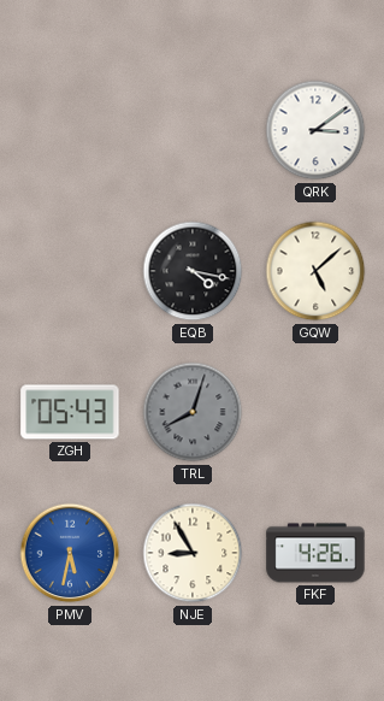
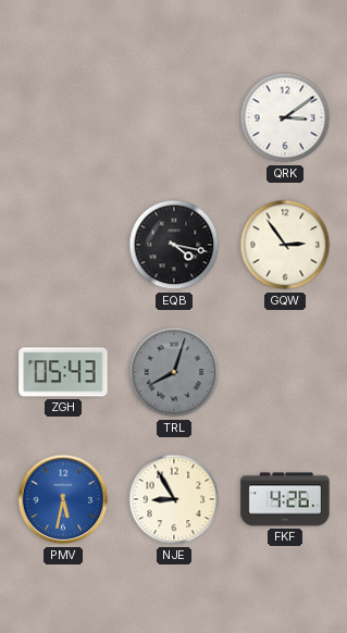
GQW: 5:08 -> 2:54
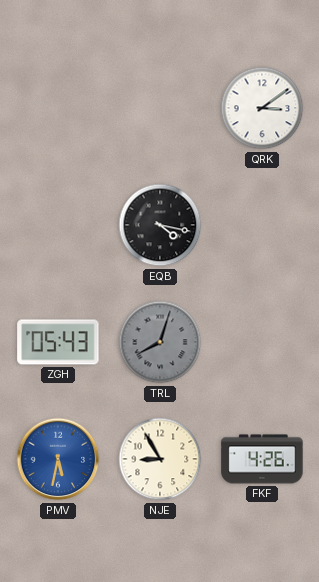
GQW: 2:54 -> none
